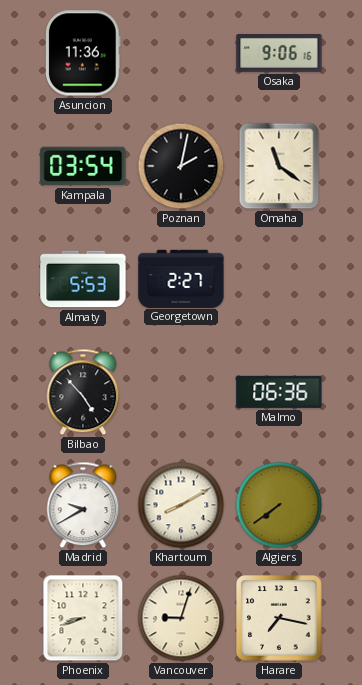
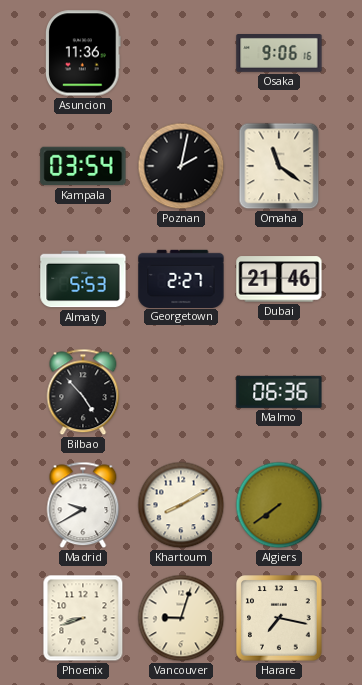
Dubai: none -> 21:46
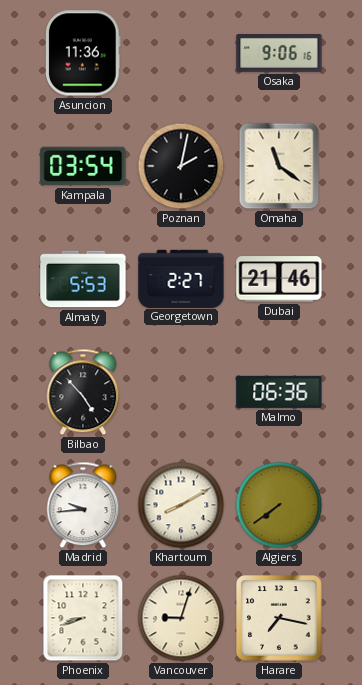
Madrid: 9:40 -> 9:44
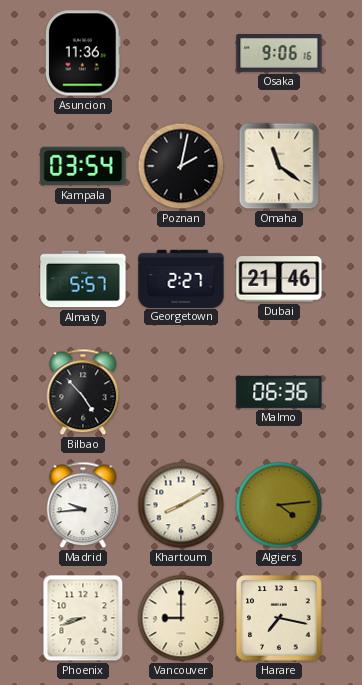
Almaty: 5:53 -> 5:57
Algiers: 7:39 -> 4:14
Vancouver: 9:03 -> 9:00
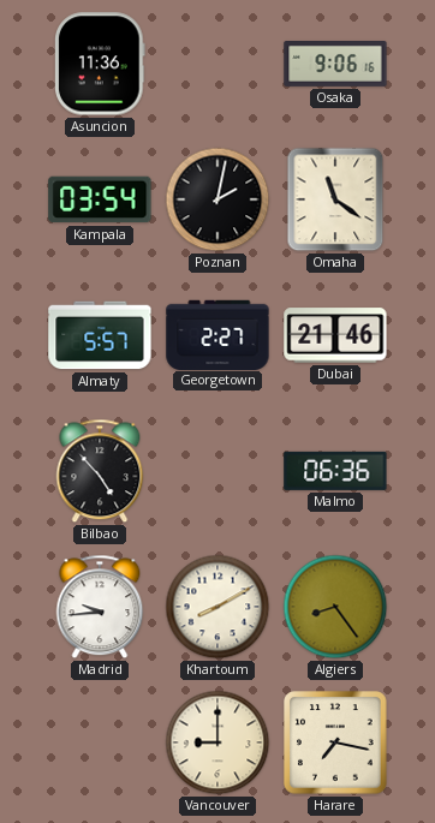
Algiers: 4:14 -> 8:24
Phoenix: 8:42 -> none
